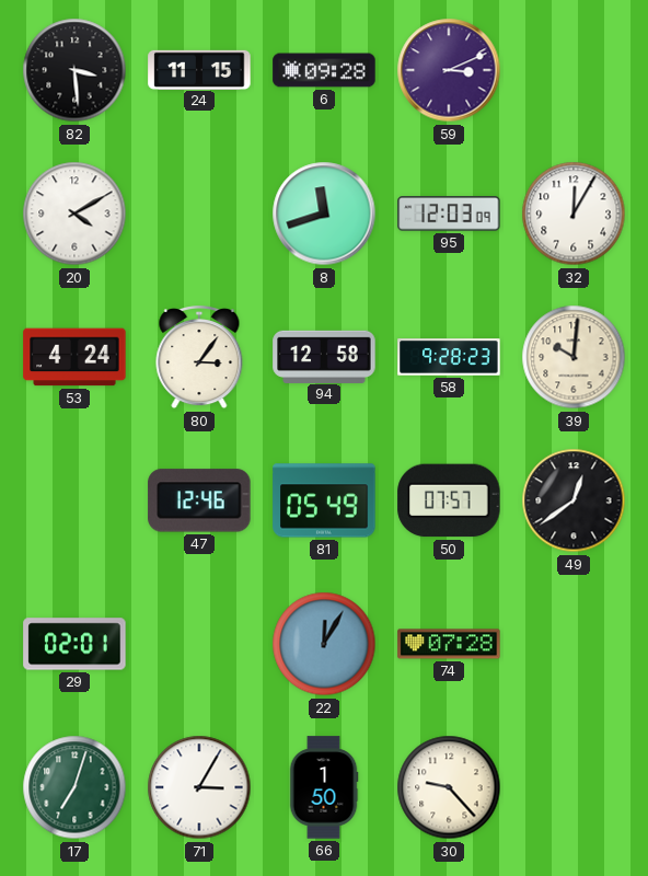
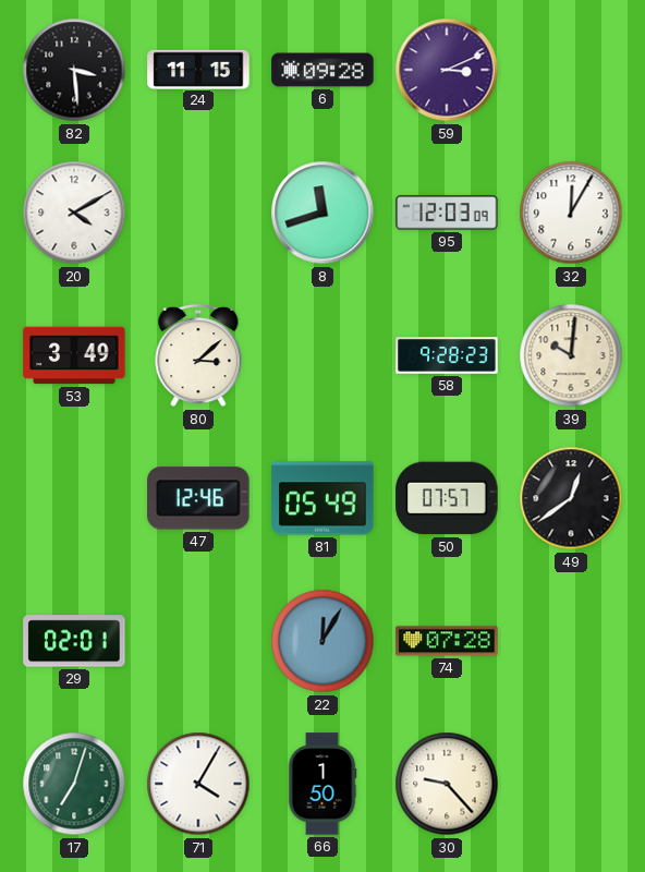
53: 4:24 -> 3:49
80: 3:06 -> 3:08
94: 12:58 -> none
71: 3:05 -> 4:05
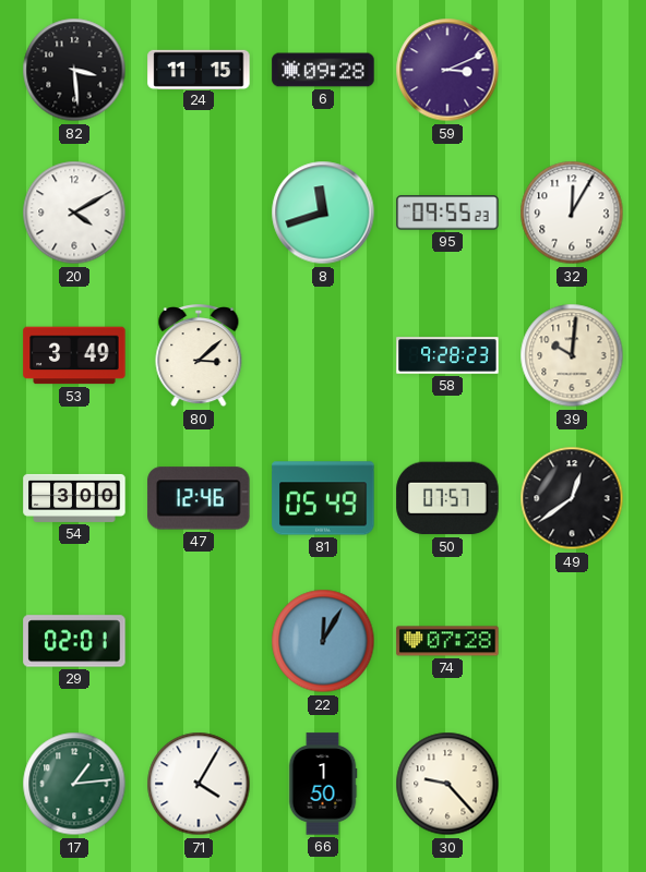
95: 12:03 -> 09:55
54: none -> 3:00
17: 7:03 -> 1:14
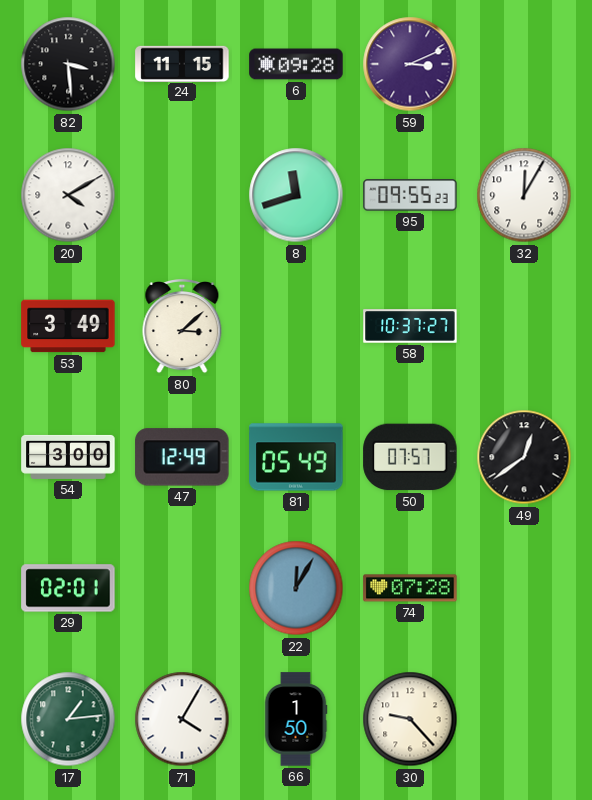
58: 9:28 -> 10:37
39: 10:01 -> none
47: 12:46 -> 12:49
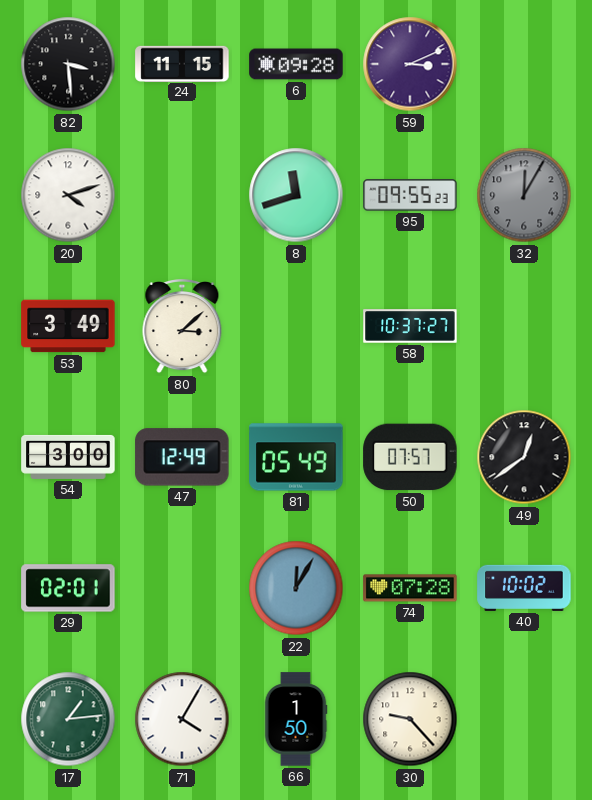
20: 4:10 -> 4:12
32 dial: white -> grey
40: none -> 10:02
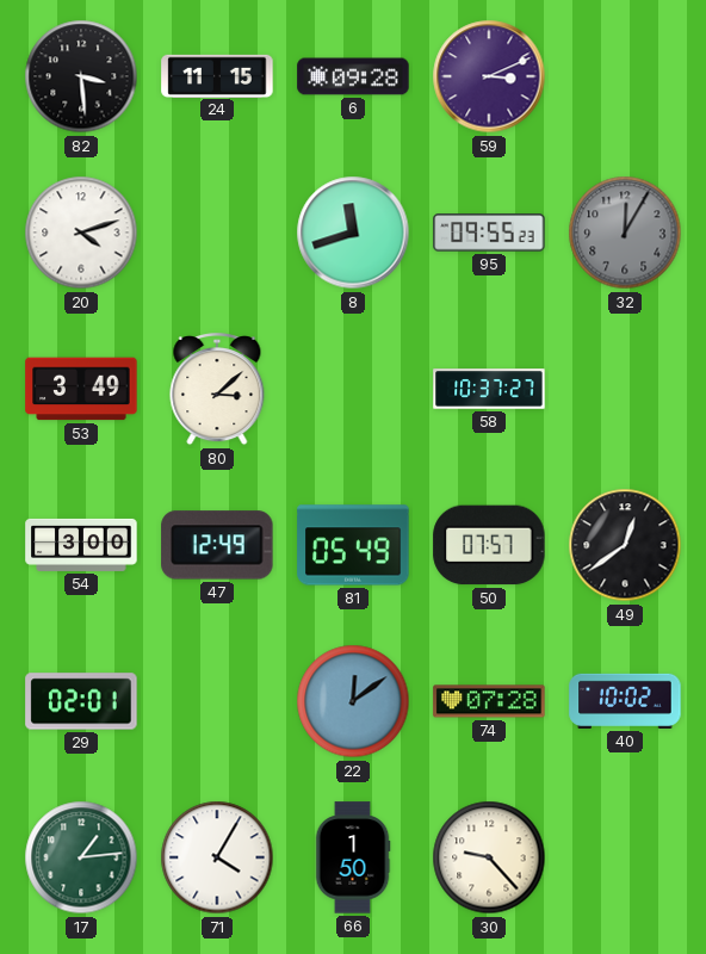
22: 12:05 -> 12:09
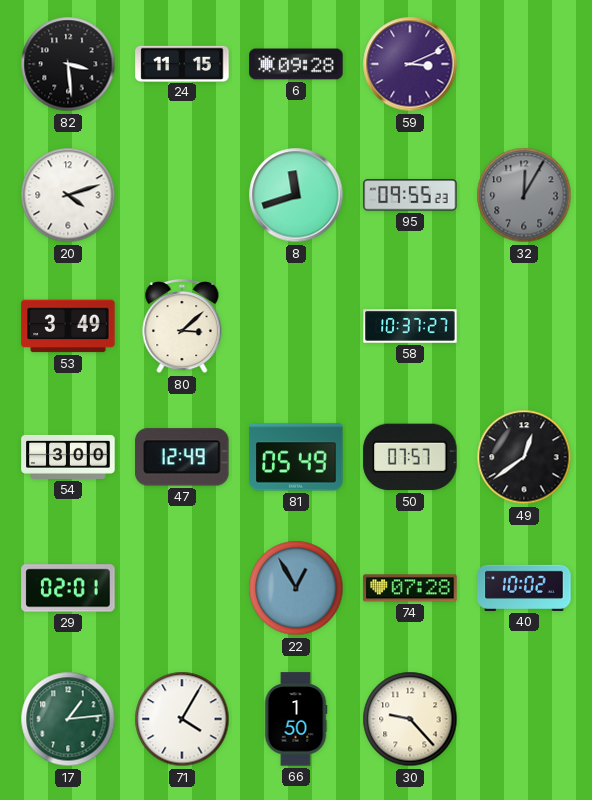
22: 12:09 -> 12:55
